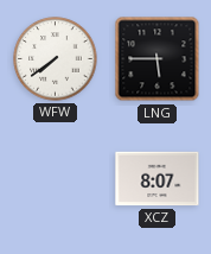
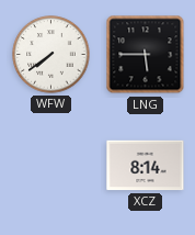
XCZ: 8:07 -> 8:14
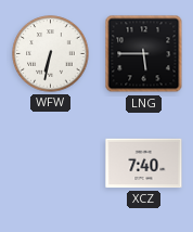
WFW: 7:39 -> 6:32
XCZ: 8:14 -> 7:40
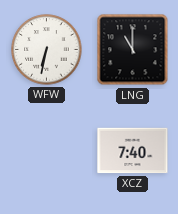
LNG: 5:45 -> 11:00
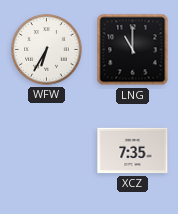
WFW: 6:32 -> 6:35
XCZ: 7:40 -> 7:35
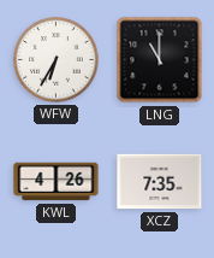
KWL: none -> 4:26
